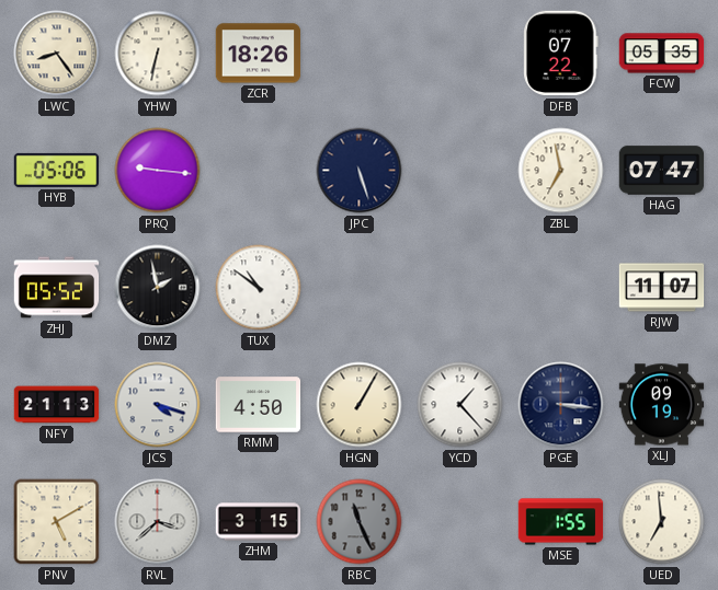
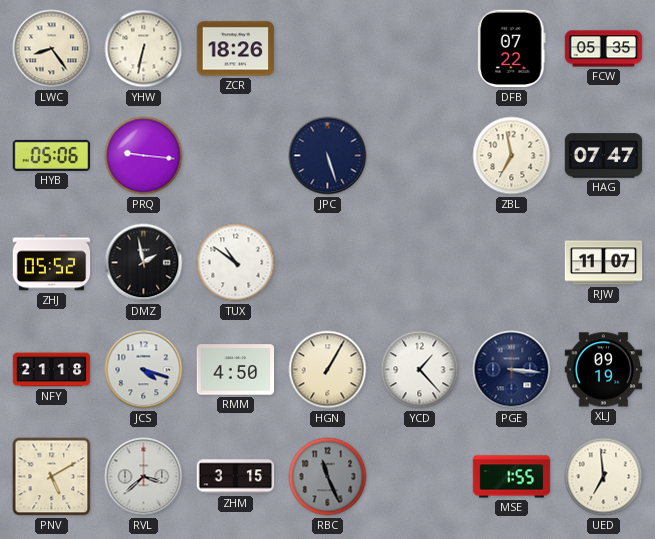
NFY: 21:13 -> 21:18
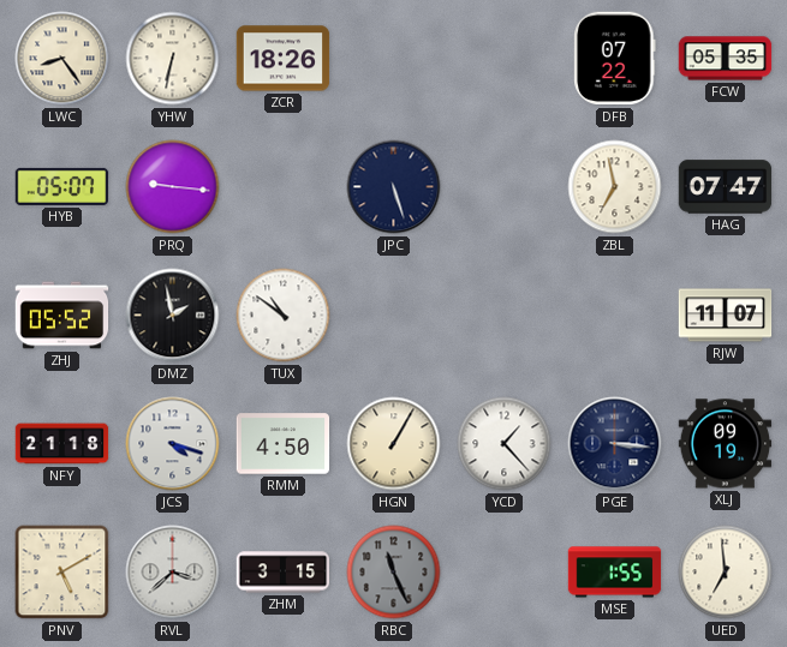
HYB: 05:06 -> 05:07
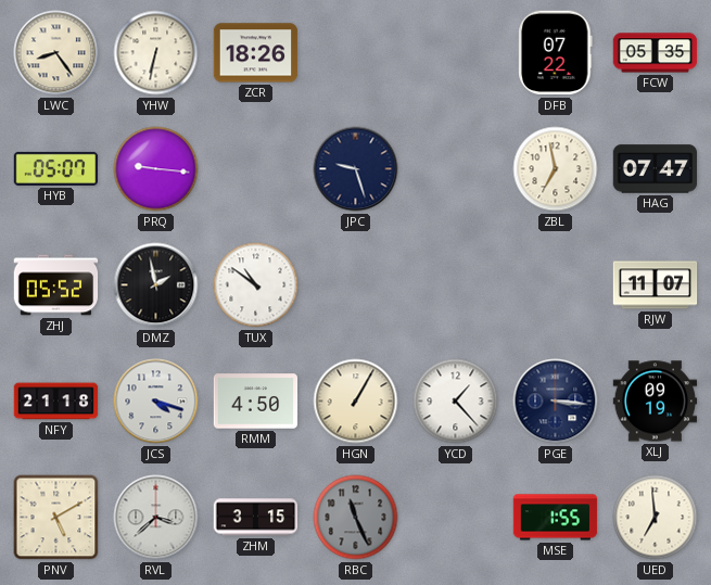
JPC: 5:27 -> 9:27
